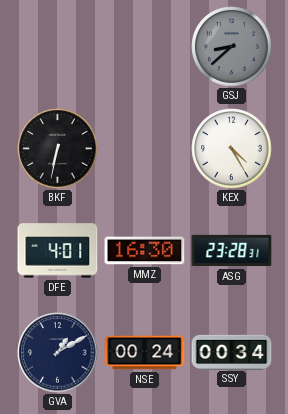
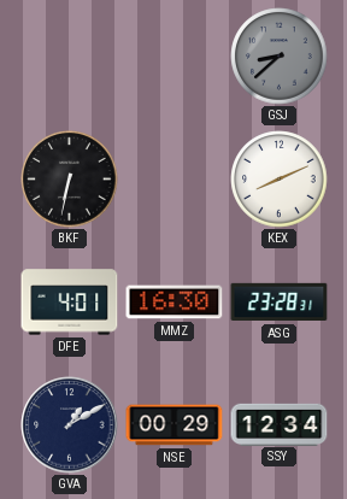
KEX: 4:25 -> 8:11
NSE: 00:24 -> 00:29
SSY: 00:34 -> 12:34
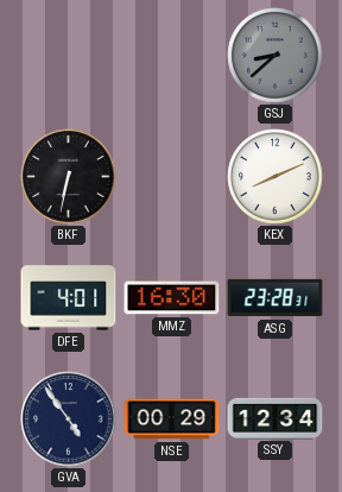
GVA: 1:10 -> 4:54
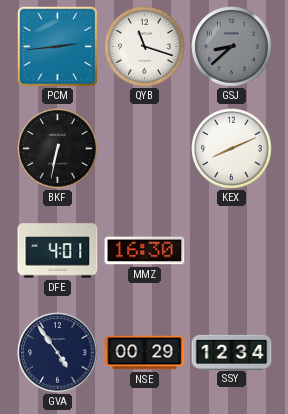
PCM: none -> 2:44
QYB: none -> 11:18
ASG: 23:28 -> none
